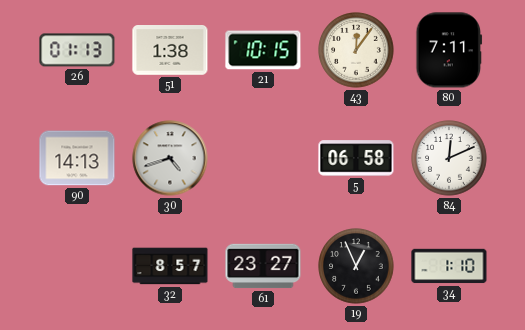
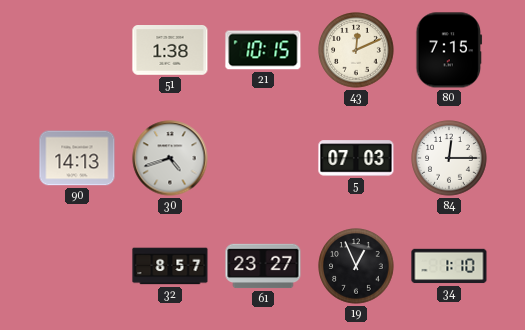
26: 01:13 -> none
43: 12:06 -> 12:11
80: 7:11 -> 7:15
5: 06:58 -> 07:03
84: 12:11 -> 12:15
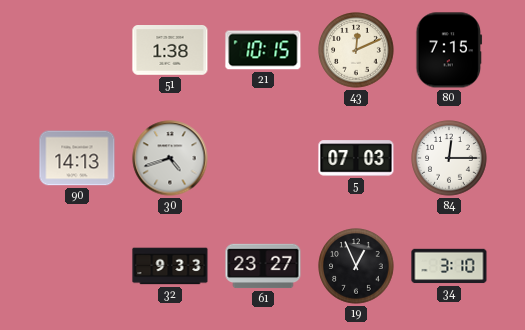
32: 8:57 -> 9:33
34: 1:10 -> 3:10
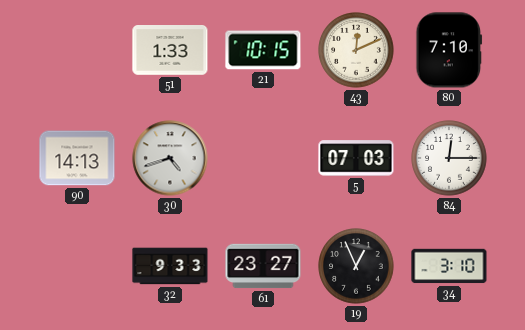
51: 1:38 -> 1:33
80: 7:15 -> 7:10
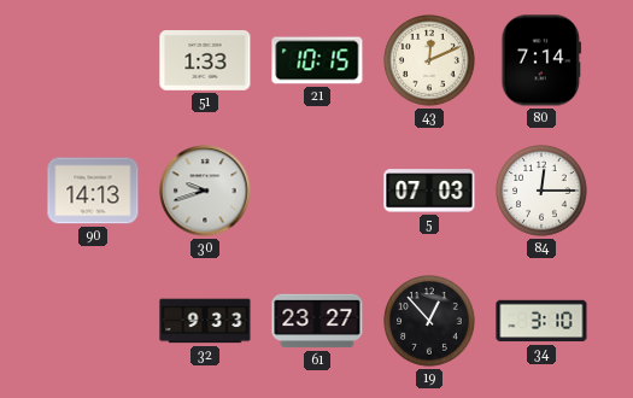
80: 7:10 -> 7:14
30: 4:42 -> 9:42
19: 12:56 -> 12:53
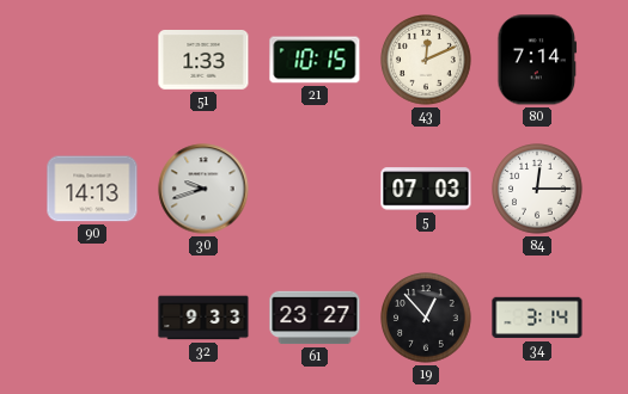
34: 3:10 -> 3:14
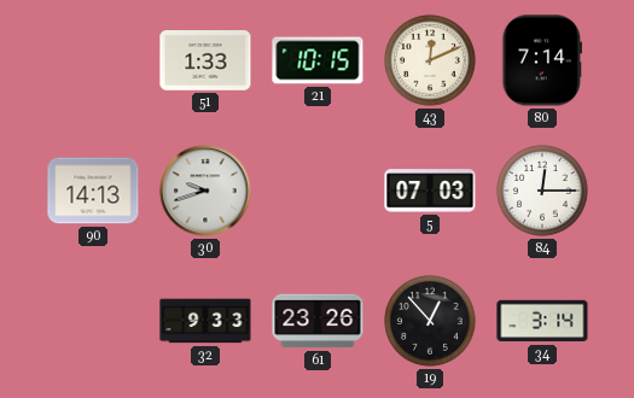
61: 23:27 -> 23:26
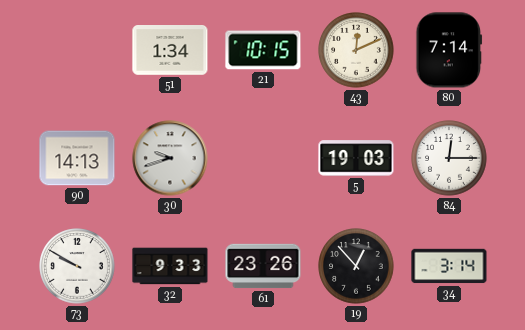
51: 1:33 -> 1:34
5: 07:03 -> 19:03
73: none -> 9:50
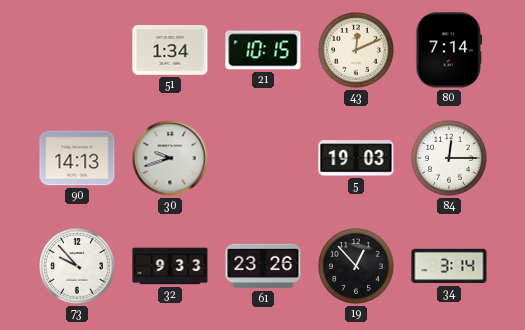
73: 9:50 -> 9:53
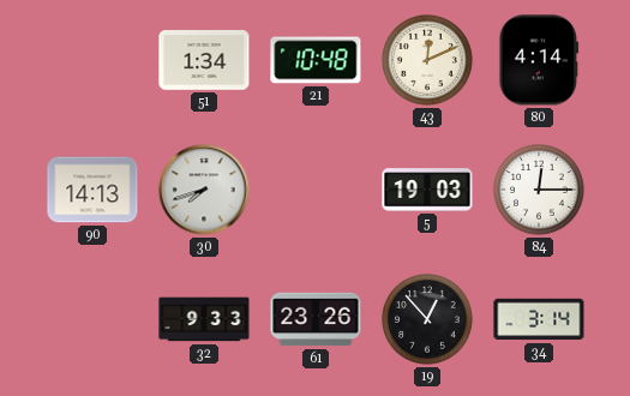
21: 10:15 -> 10:48
80: 7:14 -> 4:14
30: 9:42 -> 7:42
73: 9:53 -> none
